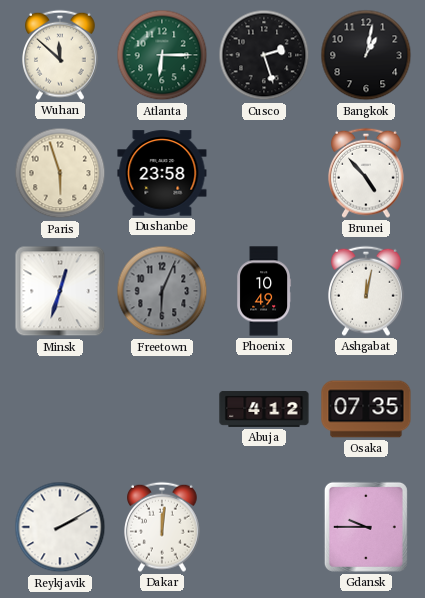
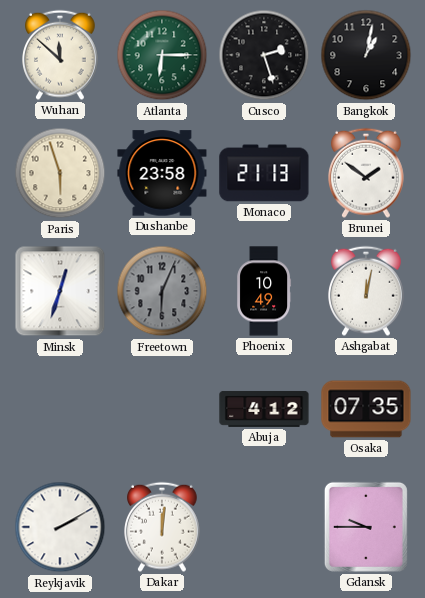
Monaco: none -> 21:13
Brunei: 4:53 -> 1:51
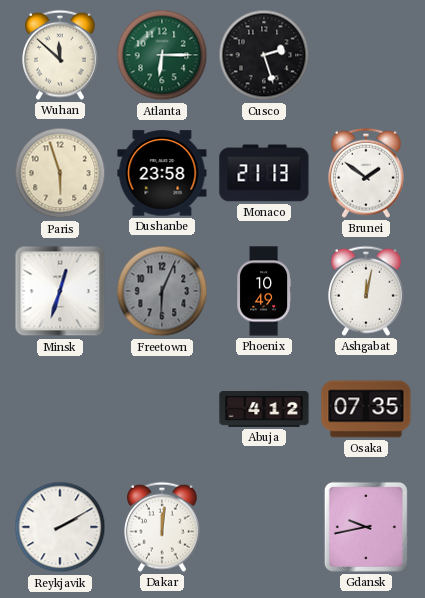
Bangkok: 1:02 -> none
Gdansk: 9:45 -> 9:43
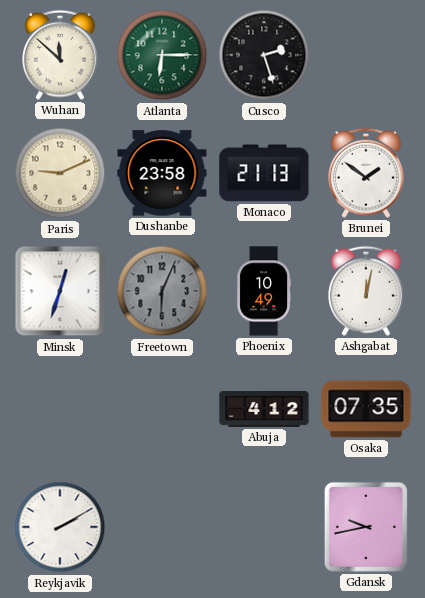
Paris: 5:57 -> 9:11
Dakar: 12:01 -> none
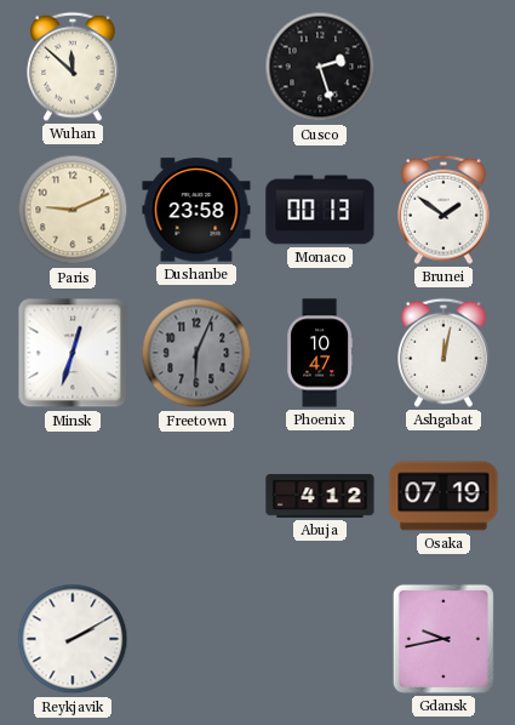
Atlanta: 6:15 -> none
Monaco: 21:13 -> 00:13
Phoenix: 10:49 -> 10:47
Osaka: 07:35 -> 07:19
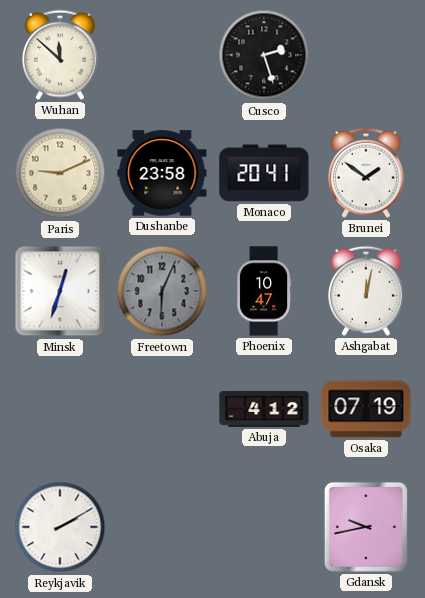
Monaco: 00:13 -> 20:41
